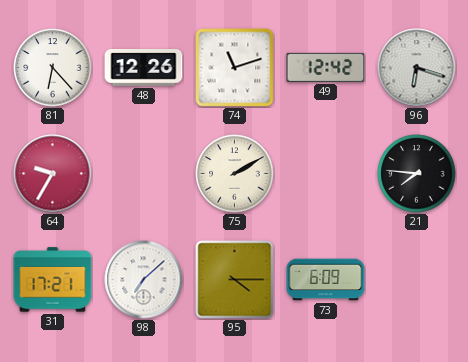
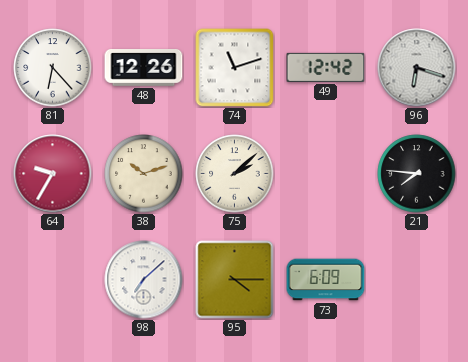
38: none -> 10:12
75: 2:10 -> 2:08
31: 17:21 -> none
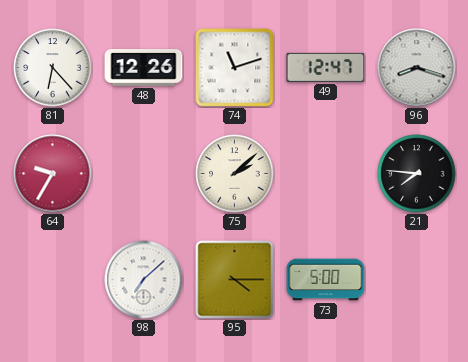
49: 12:42 -> 12:47
96: 6:18 -> 8:18
38: 10:12 -> none
73: 6:09 -> 5:00
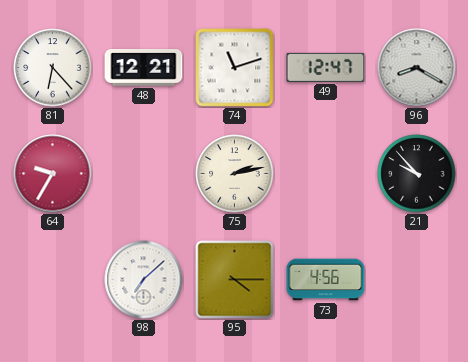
48: 12:26 -> 12:21
96: 8:18 -> 8:20
75: 2:08 -> 2:13
21: 7:46 -> 9:53
73: 5:00 -> 4:56
